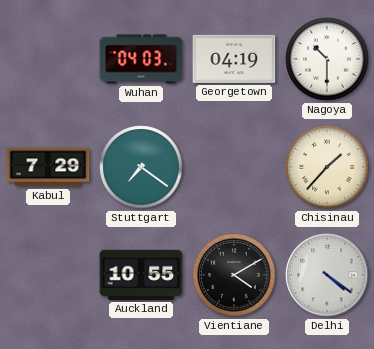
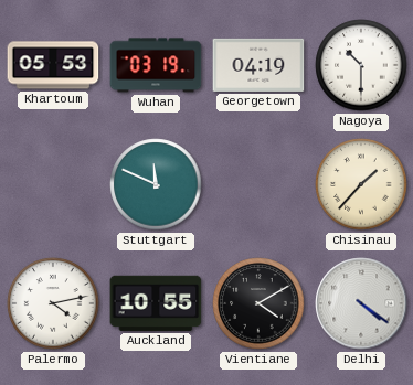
Khartoum: none -> 05:53
Wuhan: 04:03 -> 03:19
Kabul: 7:29 -> none
Stuttgart: 7:21 -> 11:49
Palermo: none -> 4:13
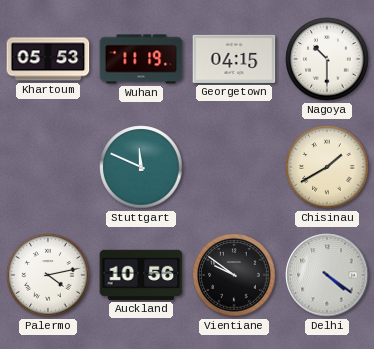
Wuhan: 03:19 -> 11:19
Georgetown: 04:19 -> 04:15
Chisinau: 1:37 -> 1:40
Auckland: 10:55 -> 10:56
Vientiane: 4:10 -> 9:51
